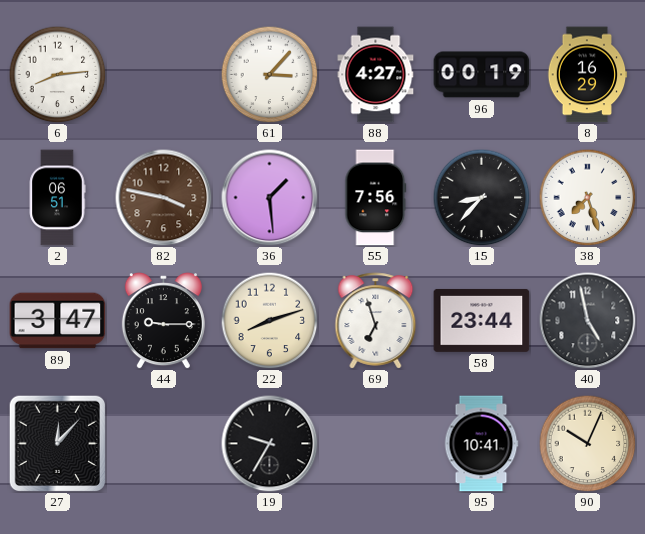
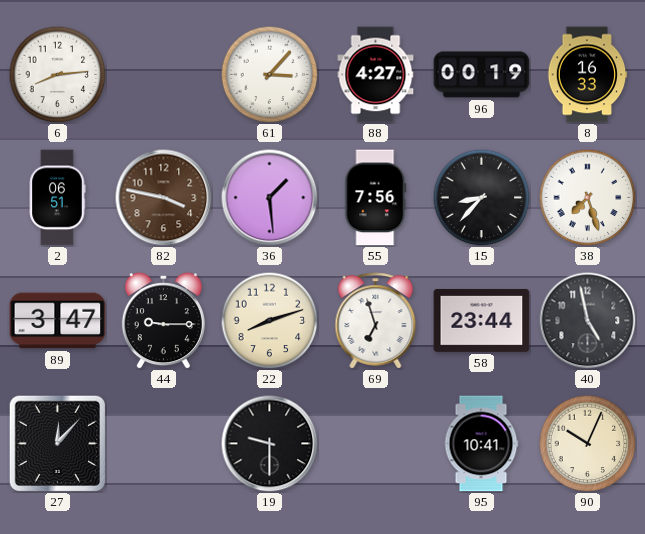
8: 16:29 -> 16:33
19: 9:35 -> 9:30
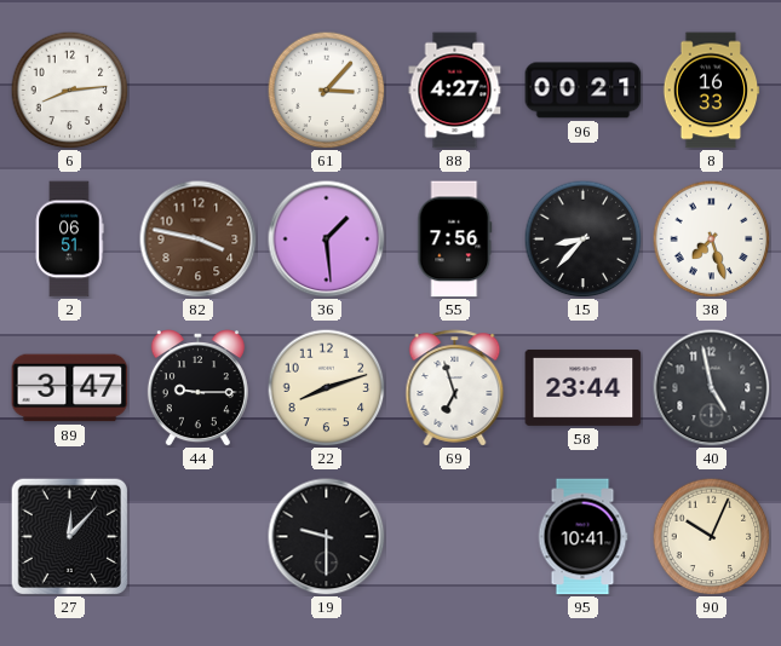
96: 00:19 -> 00:21
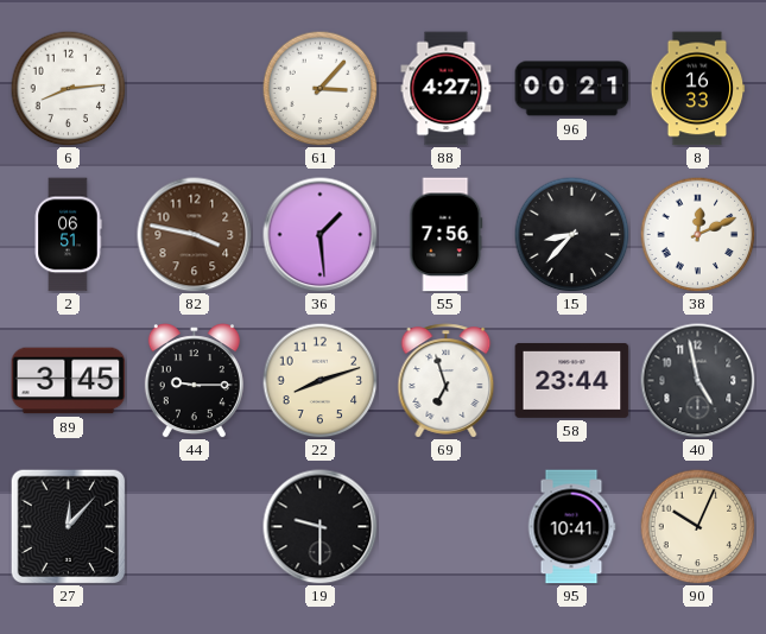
38: 7:27 -> 12:11
89: 3:47 -> 3:45
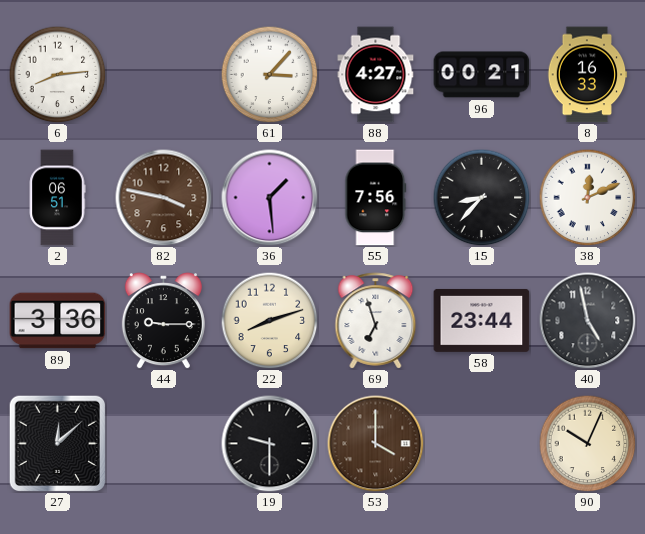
89: 3:45 -> 3:36
27: 12:07 -> 12:08
53: none -> 4:00
95: 10:41 -> none
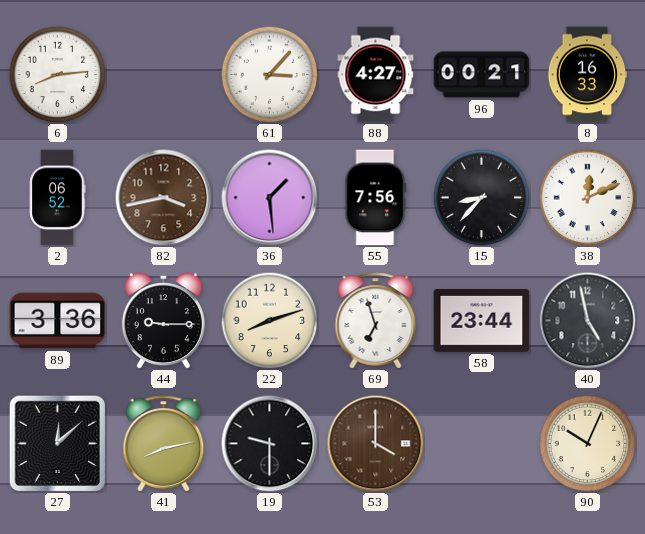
2: 06:51 -> 06:52
82: 3:47 -> 3:43
41: none -> 8:13
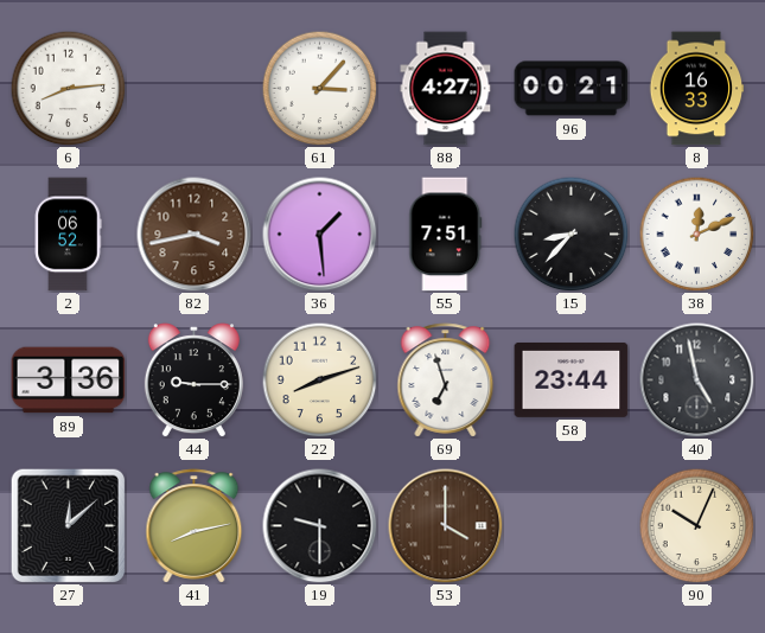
55: 7:56 -> 7:51
